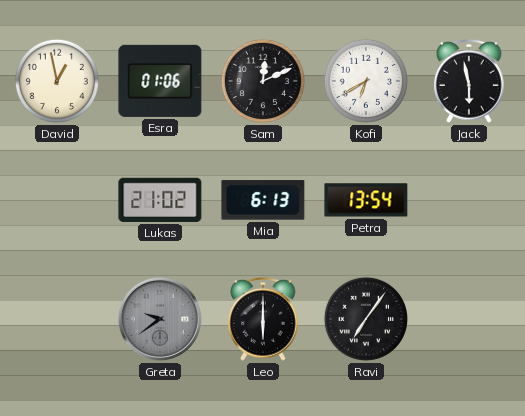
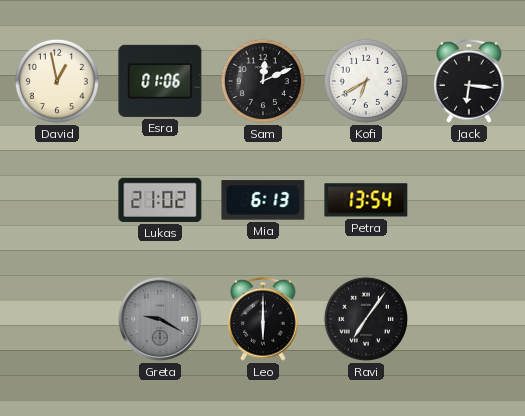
Jack: 5:58 -> 6:16
Greta: 9:39 -> 9:20
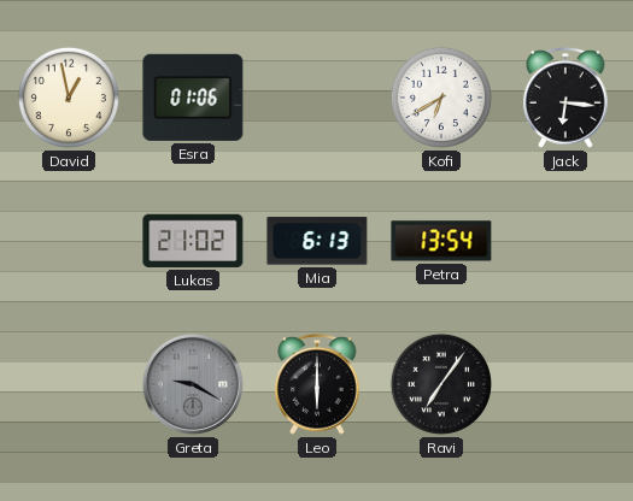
Sam: 12:11 -> none
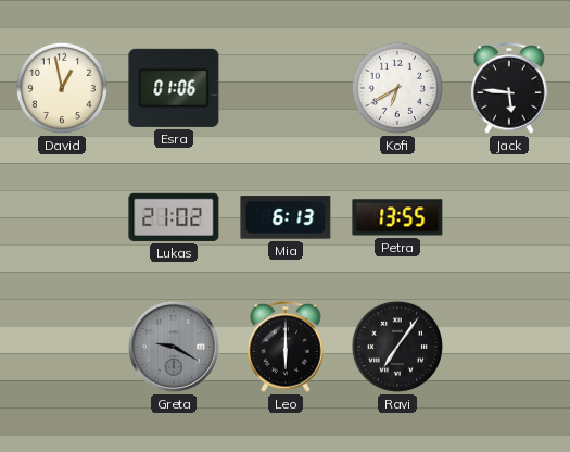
Jack: 6:16 -> 5:46
Petra: 13:54 -> 13:55
